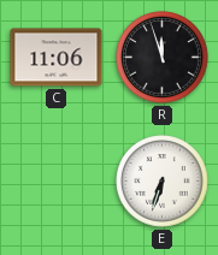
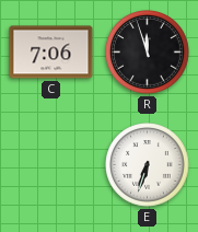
C: 11:06 -> 7:06
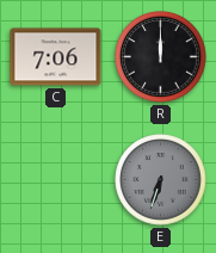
R: 11:57 -> 12:00
E dial: white -> grey
